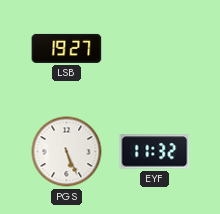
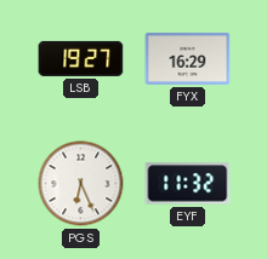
FYX: none -> 16:29
PGS: 5:26 -> 6:26
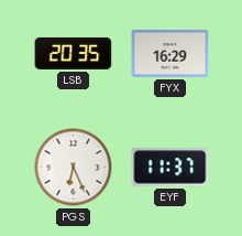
LSB: 19:27 -> 20:35
EYF: 11:32 -> 11:37
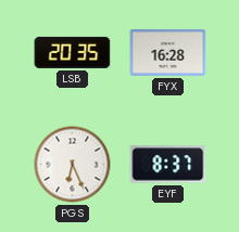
FYX: 16:29 -> 16:28
EYF: 11:37 -> 8:37
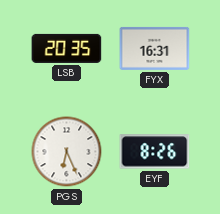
FYX: 16:28 -> 16:31
EYF: 8:37 -> 8:26
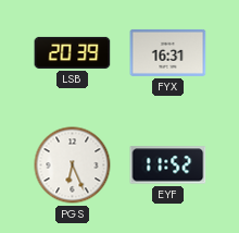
LSB: 20:35 -> 20:39
EYF: 8:26 -> 11:52
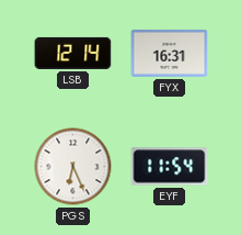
LSB: 20:39 -> 12:14
EYF: 11:52 -> 11:54
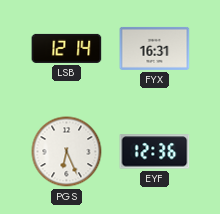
EYF: 11:54 -> 12:36
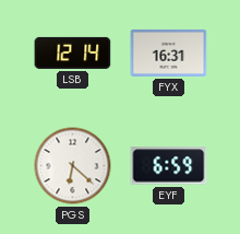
PGS: 6:26 -> 6:22
EYF: 12:36 -> 6:59
